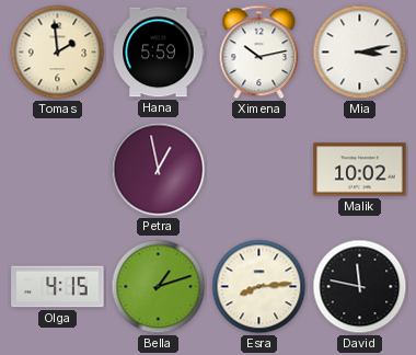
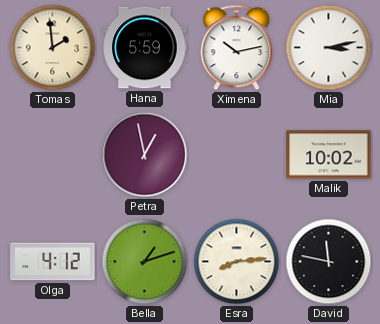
Olga: 4:15 -> 4:12
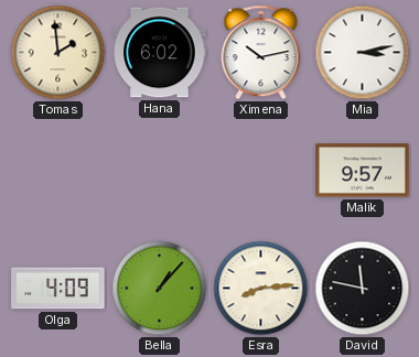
Hana: 5:59 -> 6:02
Petra: 12:58 -> none
Malik: 10:02 -> 9:57
Olga: 4:12 -> 4:09
Bella: 1:12 -> 1:07
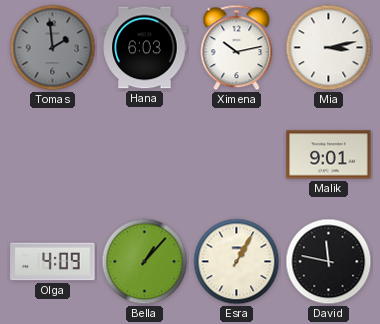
Tomas dial: cream -> grey
Hana: 6:02 -> 6:03
Malik: 9:57 -> 9:01
Esra: 8:14 -> 1:05
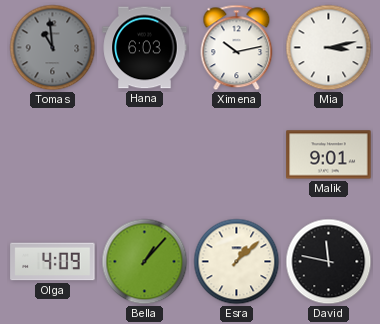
Tomas: 1:59 -> 10:59
Esra: 1:05 -> 1:08
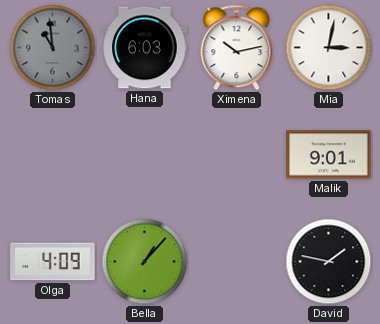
Mia: 3:13 -> 3:02
Esra: 1:08 -> none
David: 11:47 -> 1:47
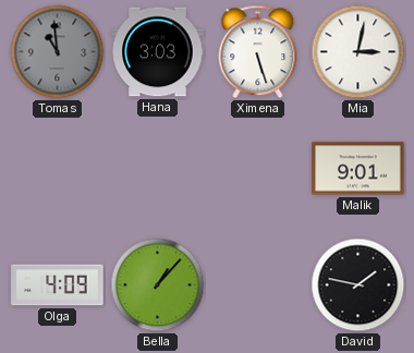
Hana: 6:03 -> 3:03
Ximena: 10:13 -> 5:27
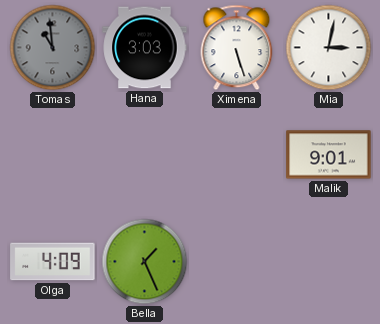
Bella: 1:07 -> 1:26
David: 1:47 -> none
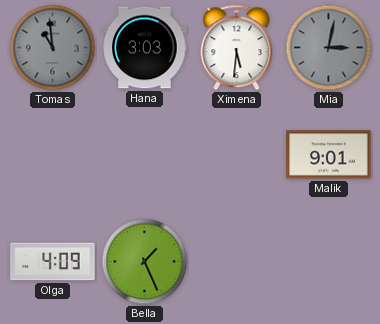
Ximena: 5:27 -> 5:31
Mia dial: white -> grey
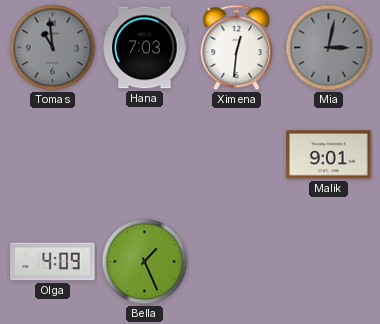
Hana: 3:03 -> 7:03
Ximena: 5:31 -> 12:31
